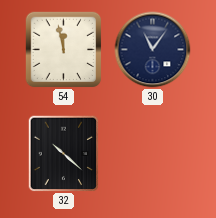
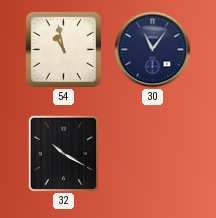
54: 11:58 -> 10:58
32: 10:22 -> 10:20
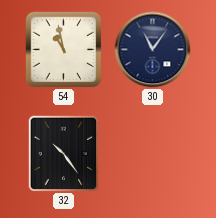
32: 10:20 -> 10:24
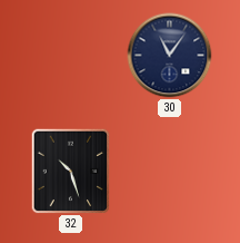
54: 10:58 -> none
32: 10:24 -> 10:27
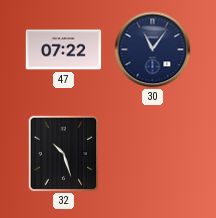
47: none -> 07:22
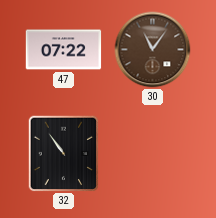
30 dial: navy -> brown
32: 10:27 -> 10:54
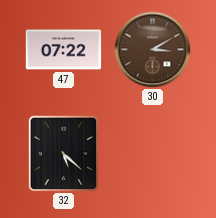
30: 11:06 -> 3:10
32: 10:54 -> 5:22
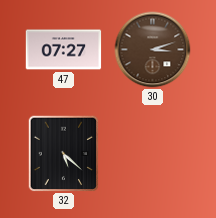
47: 07:22 -> 07:27
30: 3:10 -> 3:12
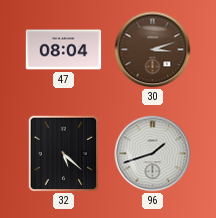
47: 07:27 -> 08:04
96: none -> 1:42
